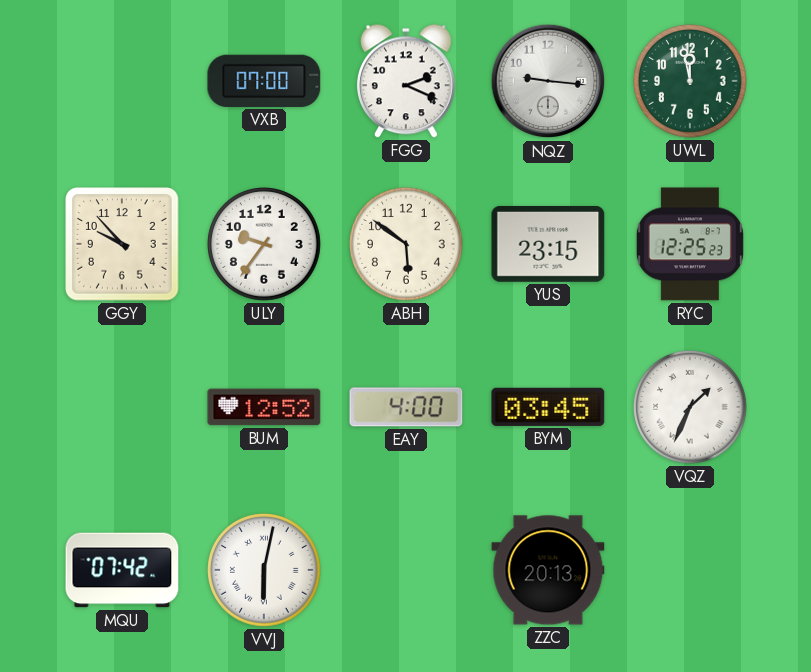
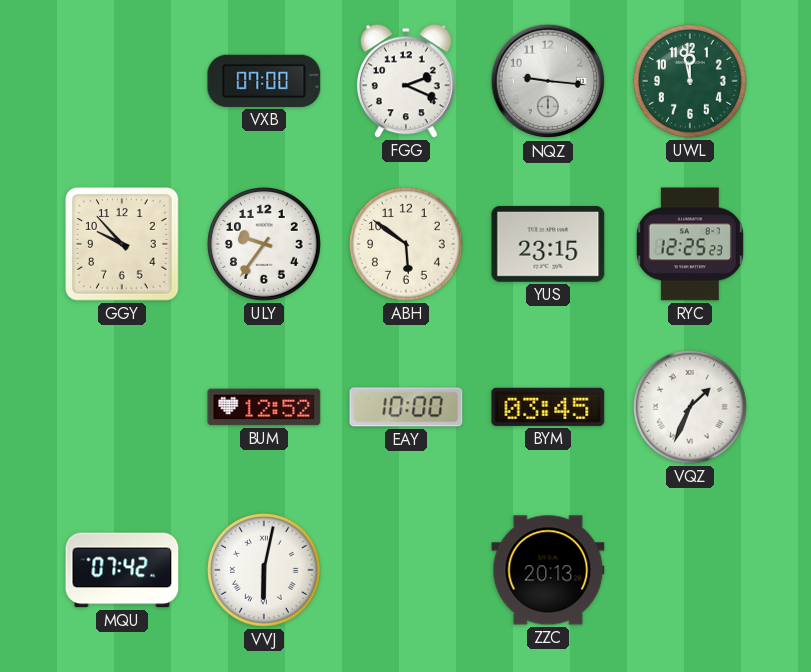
EAY: 4:00 -> 10:00
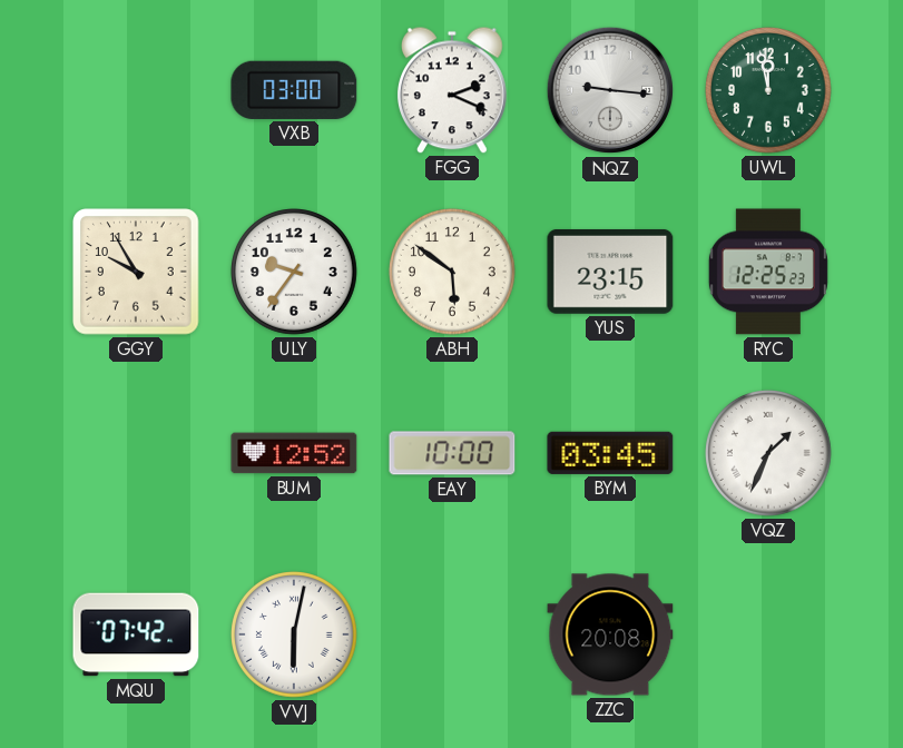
VXB: 07:00 -> 03:00
GGY: 9:53 -> 9:55
ZZC: 20:13 -> 20:08
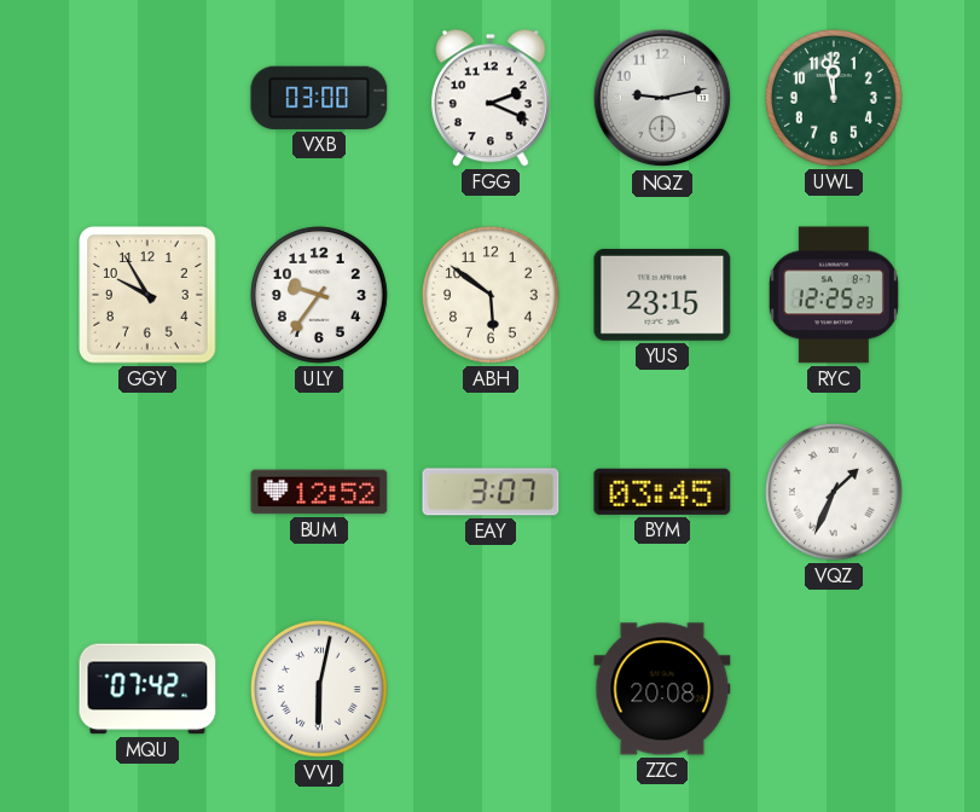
NQZ: 9:16 -> 9:13
EAY: 10:00 -> 3:07
